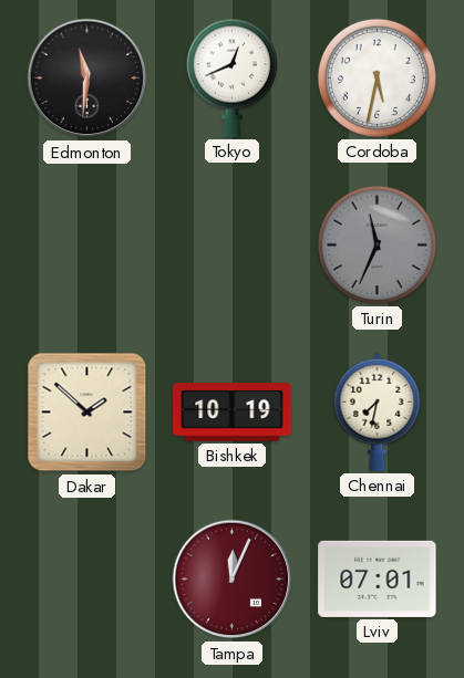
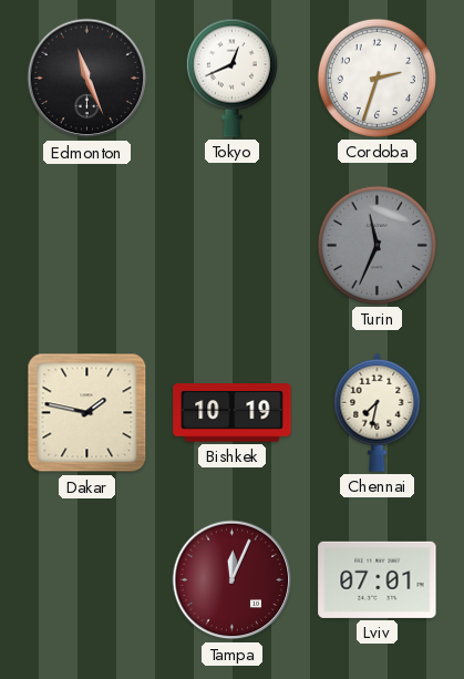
Edmonton: 11:31 -> 11:26
Cordoba: 5:32 -> 2:33
Dakar: 1:52 -> 1:47
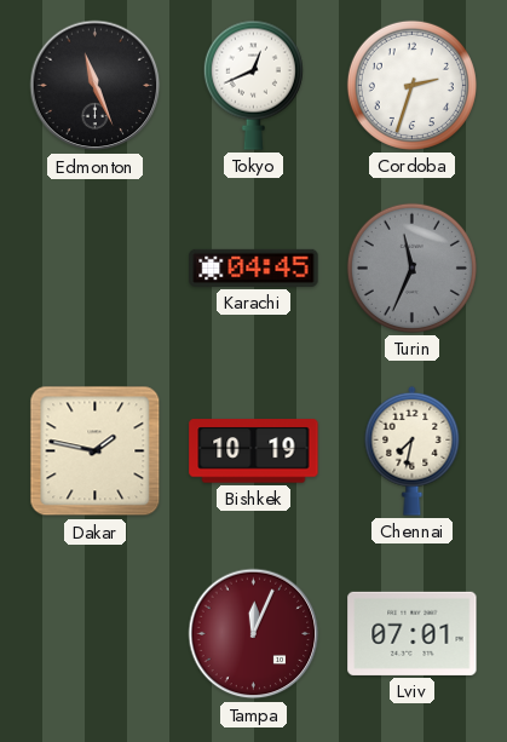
Karachi: none -> 04:45
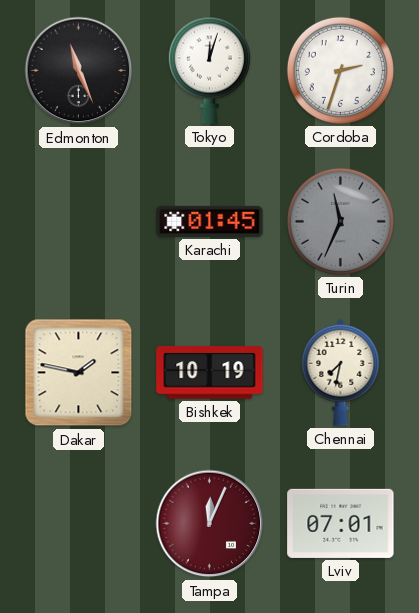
Tokyo: 12:41 -> 12:03
Karachi: 04:45 -> 01:45
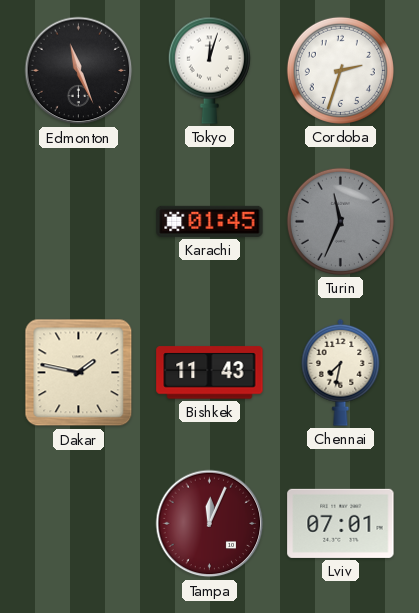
Bishkek: 10:19 -> 11:43
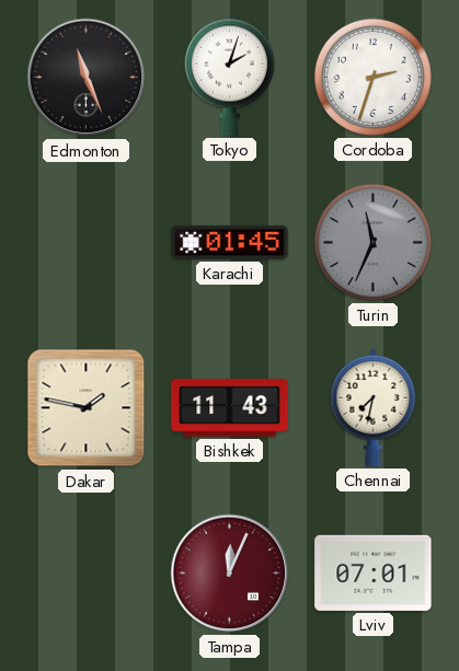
Tokyo: 12:03 -> 2:03
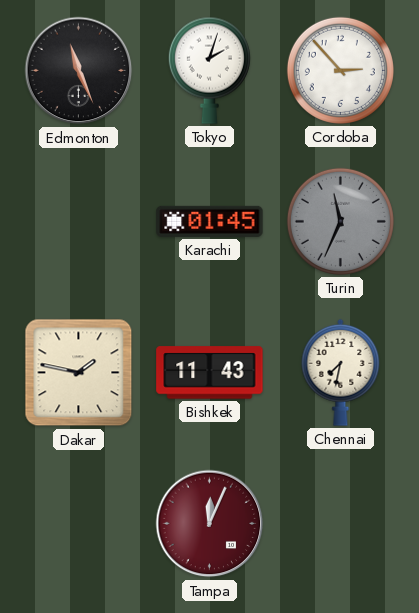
Cordoba: 2:33 -> 2:53
Lviv: 07:01 -> none
